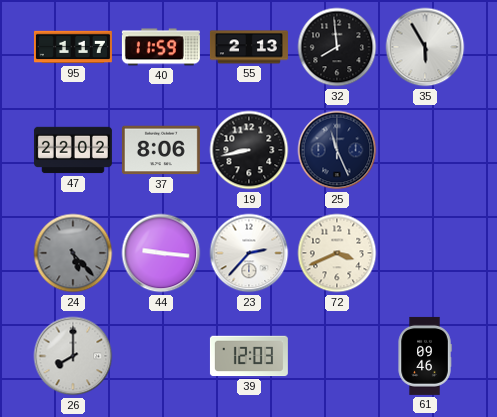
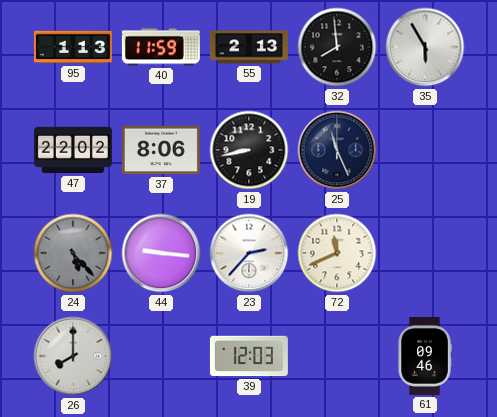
95: 1:17 -> 1:13
72: 3:41 -> 11:41
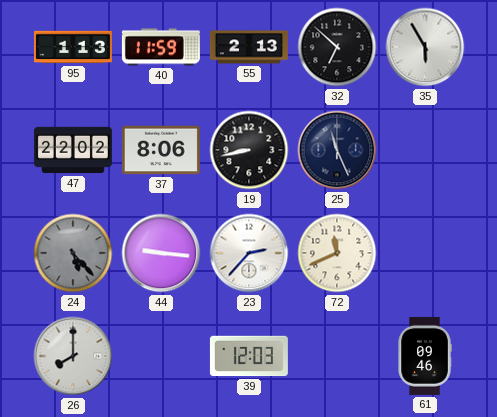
32: 7:59 -> 6:52
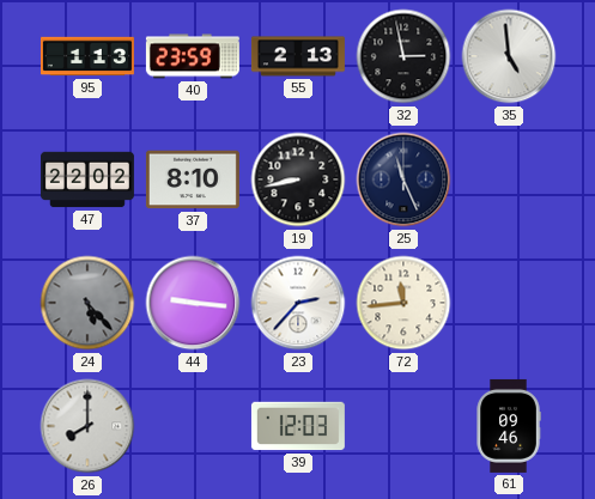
40: 11:59 -> 23:59
32: 6:52 -> 2:58
35: 5:55 -> 4:59
37: 8:06 -> 8:10
72: 11:41 -> 11:44
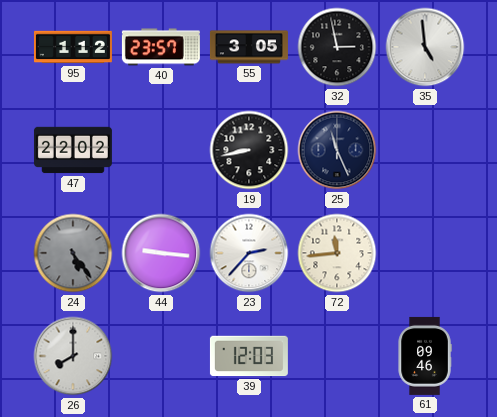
95: 1:13 -> 1:12
40: 23:59 -> 23:57
55: 2:13 -> 3:05
37: 8:10 -> none
24: 5:23 -> 5:24
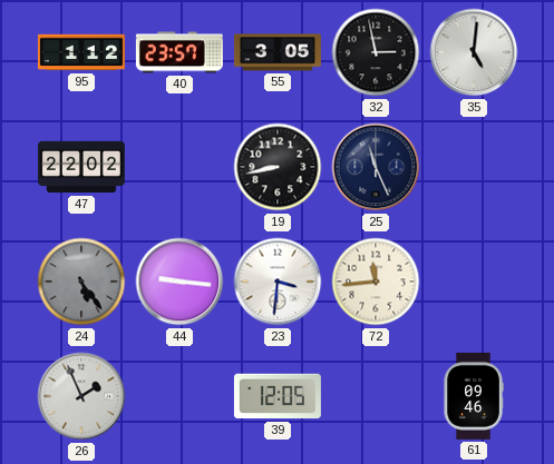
35: 4:59 -> 5:01
23: 2:37 -> 3:31
26: 8:00 -> 1:56
39: 12:03 -> 12:05
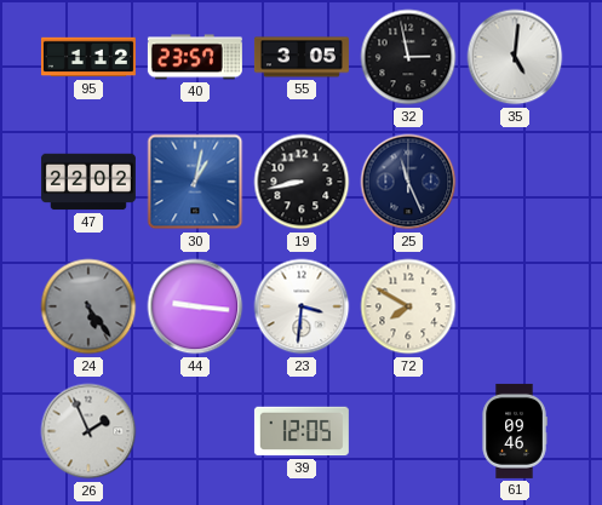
30: none -> 1:02
72: 11:44 -> 7:50
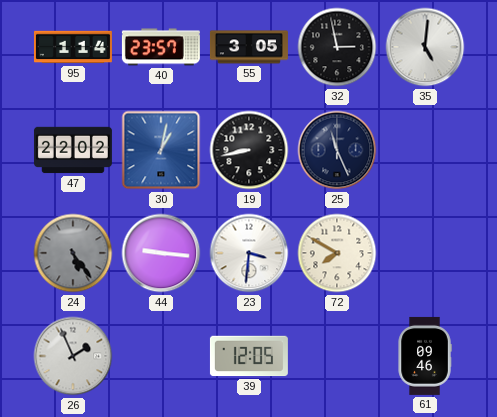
95: 1:12 -> 1:14
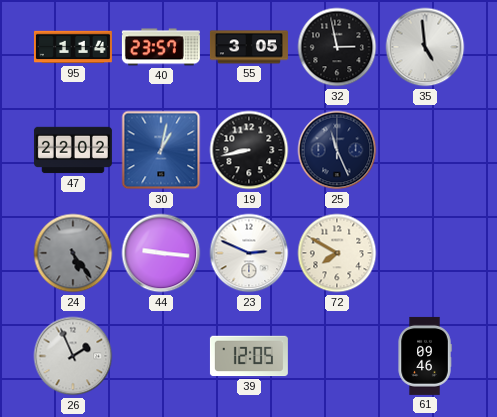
35: 5:01 -> 4:59
23: 3:31 -> 2:49
